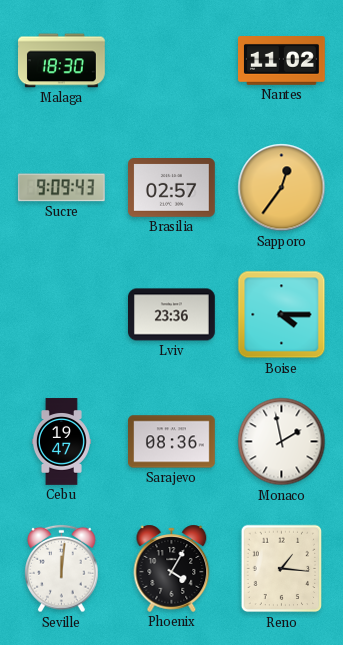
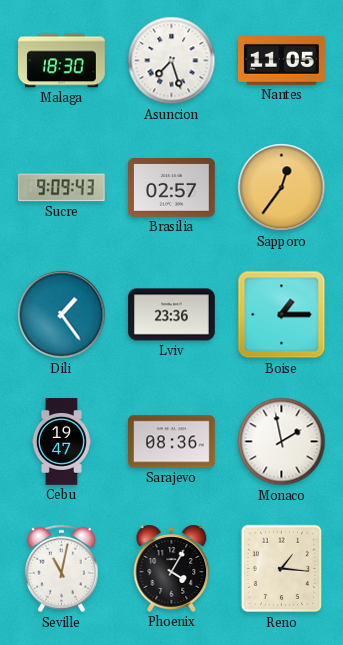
Asuncion: none -> 7:27
Nantes: 11:02 -> 11:05
Dili: none -> 1:24
Boise: 4:15 -> 1:15
Seville: 12:01 -> 11:02
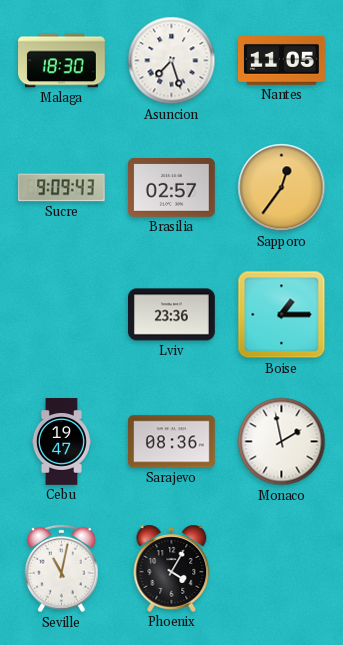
Dili: 1:24 -> none
Reno: 1:16 -> none
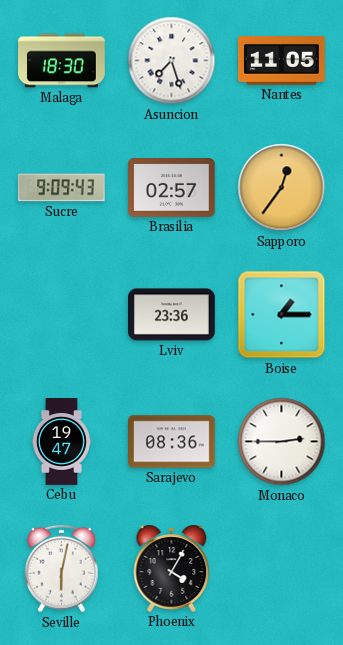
Monaco: 1:58 -> 2:45
Seville: 11:02 -> 6:02
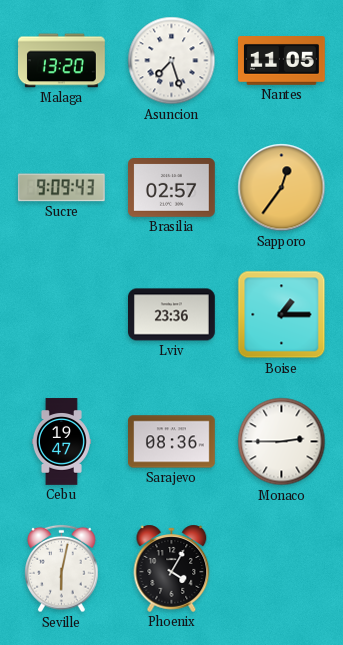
Malaga: 18:30 -> 13:20
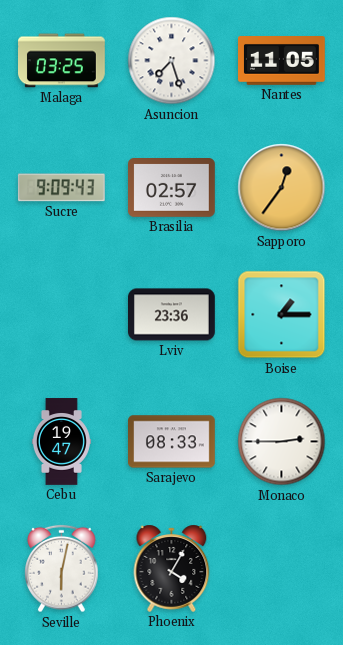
Malaga: 13:20 -> 03:25
Sarajevo: 08:36 -> 08:33
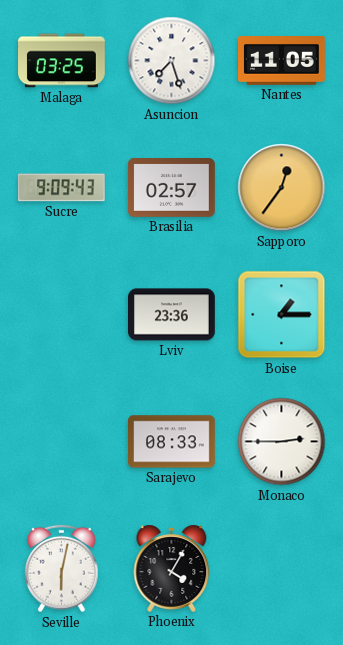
Cebu: 19:47 -> none
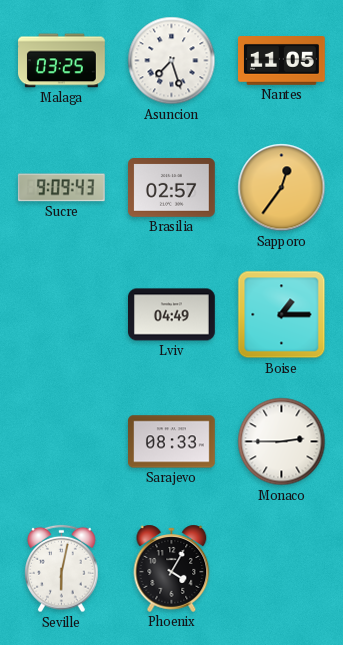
Lviv: 23:36 -> 04:49
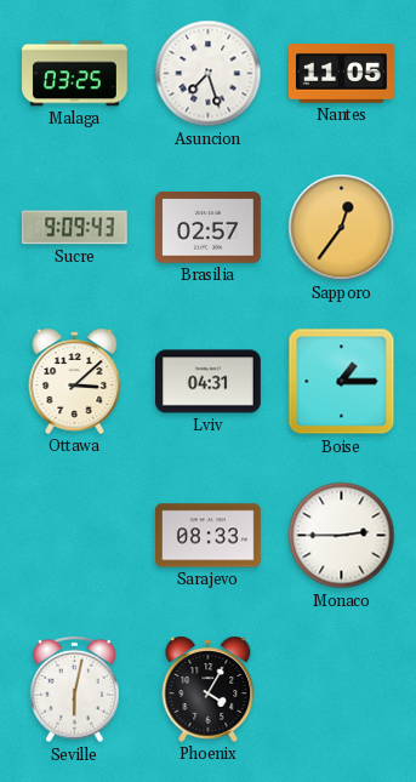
Ottawa: none -> 3:08
Lviv: 04:49 -> 04:31
